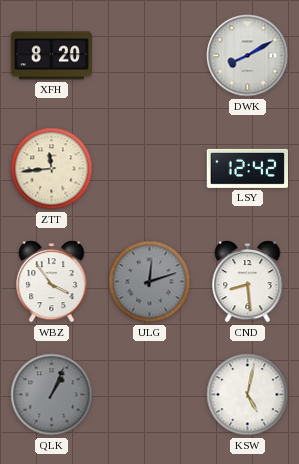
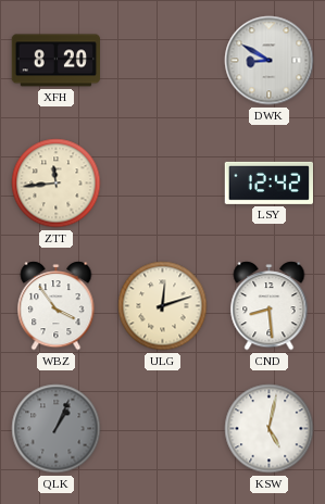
DWK: 8:10 -> 8:50
ULG dial: grey -> cream
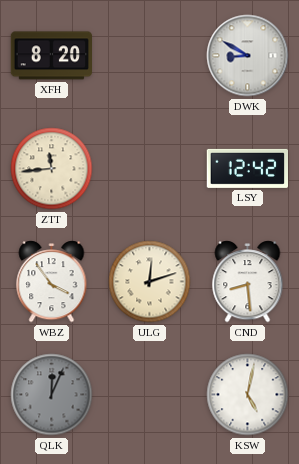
QLK: 1:04 -> 12:04
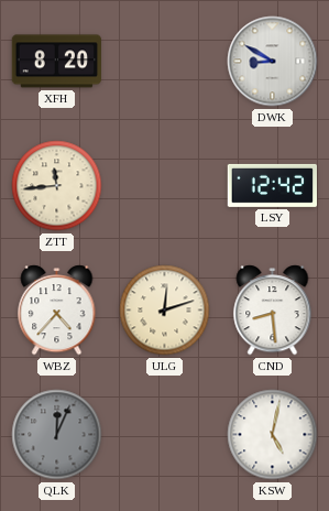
WBZ: 3:54 -> 4:37
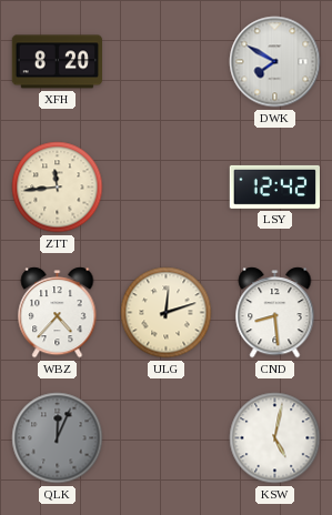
DWK: 8:50 -> 7:50
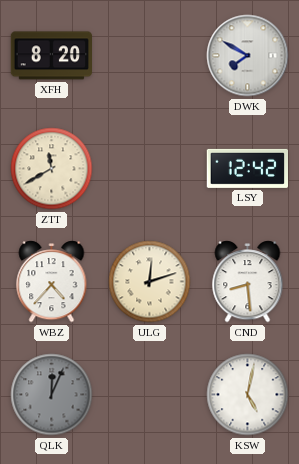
ZTT: 11:44 -> 11:40
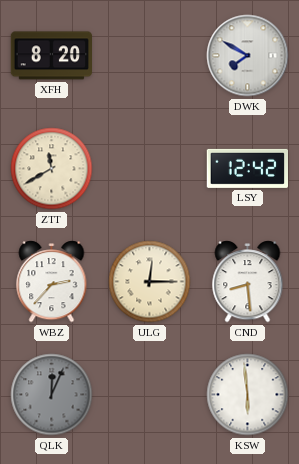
WBZ: 4:37 -> 2:37
ULG: 12:12 -> 12:15
KSW: 5:02 -> 5:59
